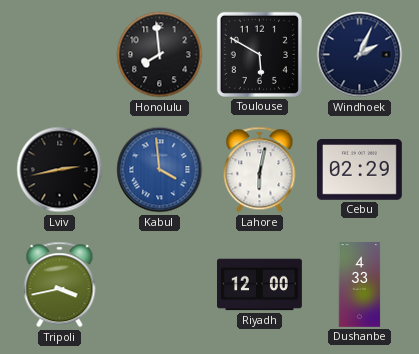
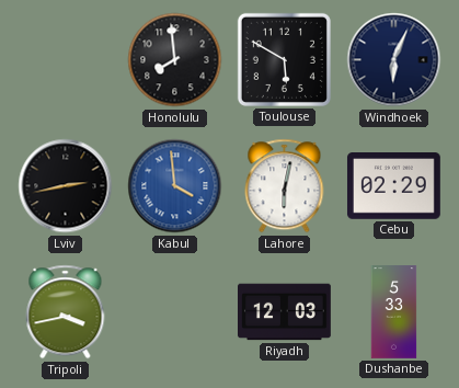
Windhoek: 2:04 -> 6:04
Riyadh: 12:00 -> 12:03
Dushanbe: 4:33 -> 5:33
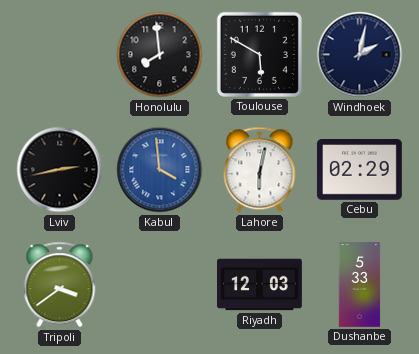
Windhoek: 6:04 -> 2:02
Tripoli: 3:43 -> 3:39
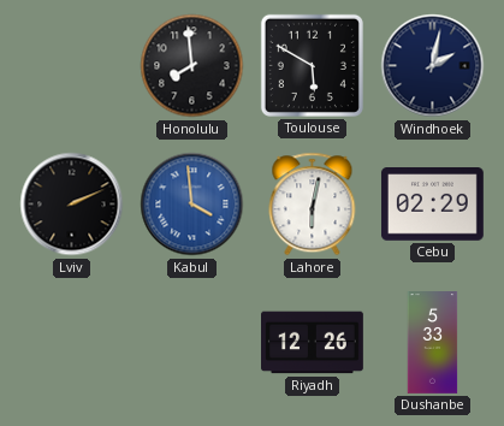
Lviv: 2:43 -> 2:11
Tripoli: 3:39 -> none
Riyadh: 12:03 -> 12:26
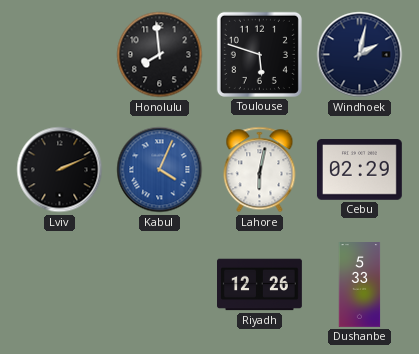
Toulouse: 5:50 -> 5:48
Kabul: 3:59 -> 4:04
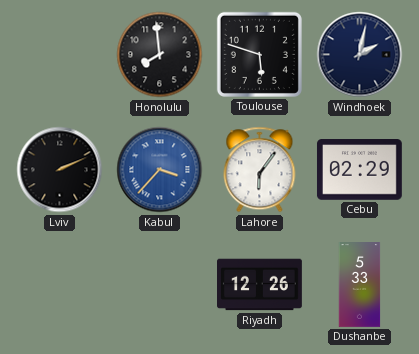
Kabul: 4:04 -> 3:37
Lahore: 6:02 -> 6:06
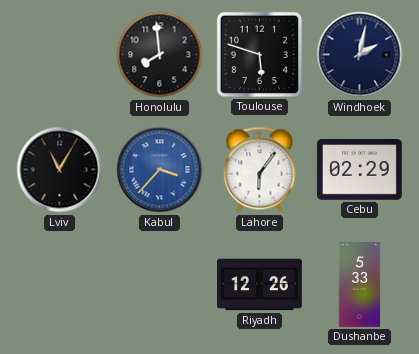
Lviv: 2:11 -> 11:05
